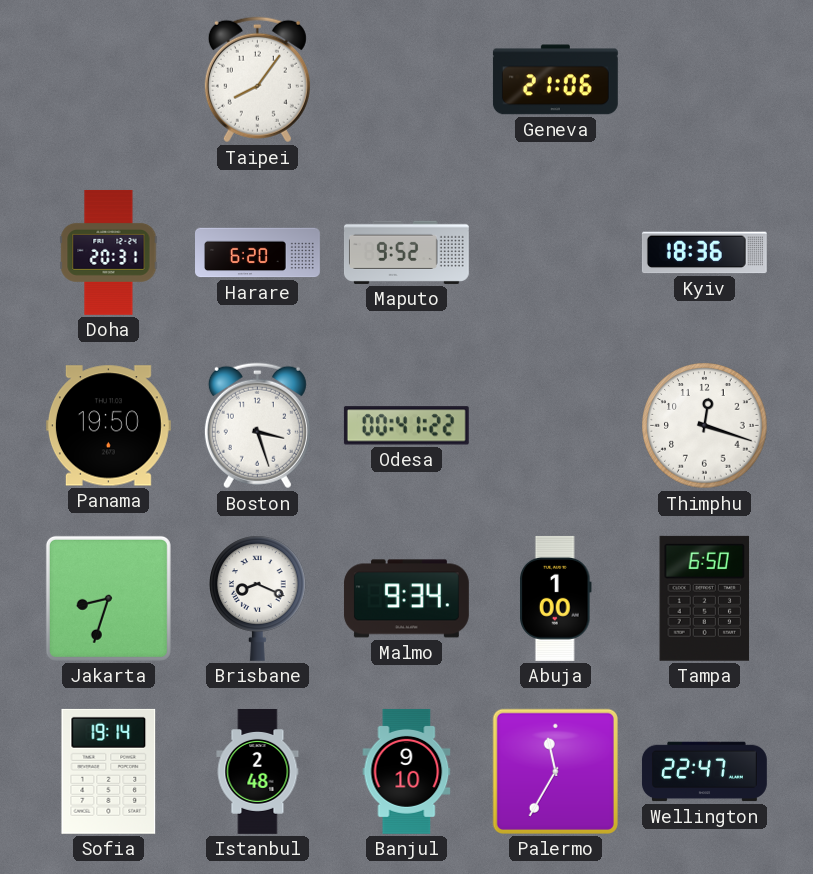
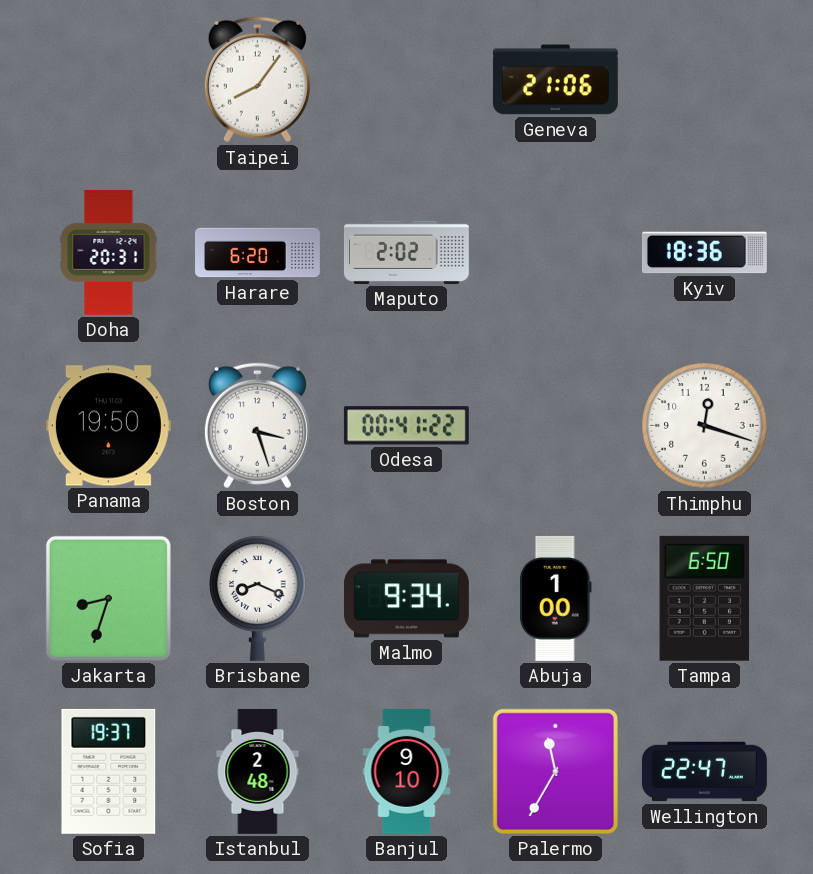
Maputo: 9:52 -> 2:02
Sofia: 19:14 -> 19:37
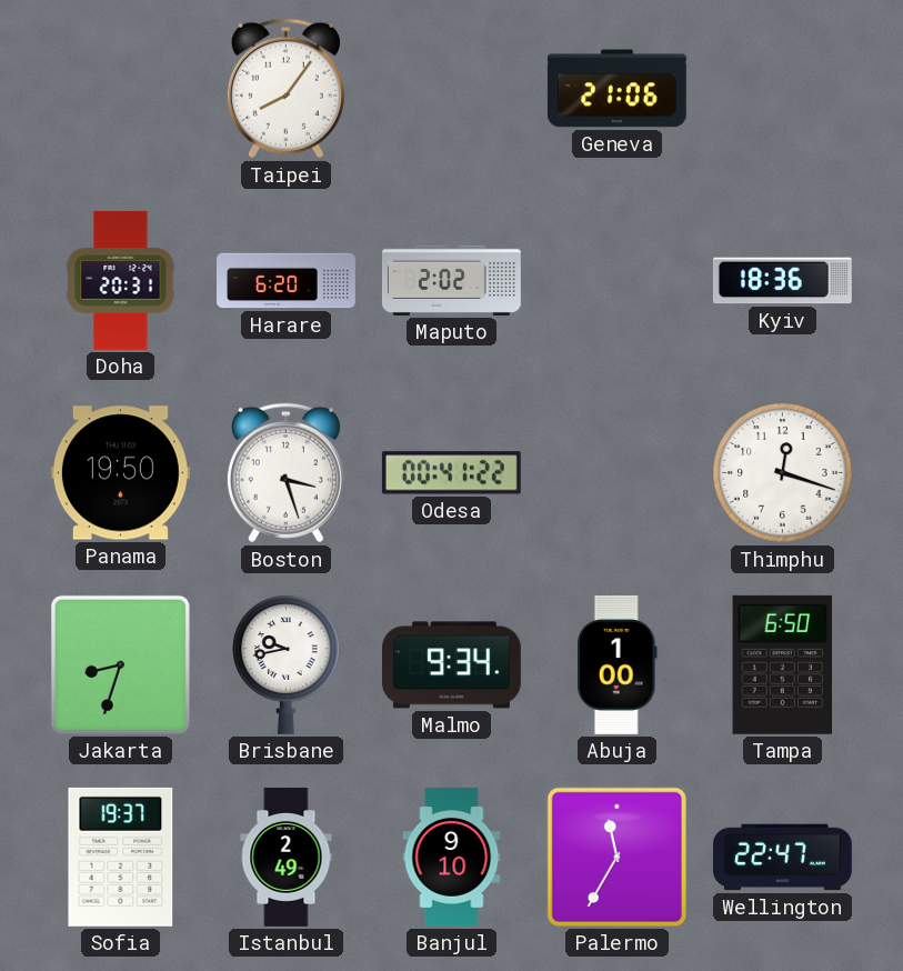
Brisbane: 8:19 -> 9:43
Istanbul: 2:48 -> 2:49
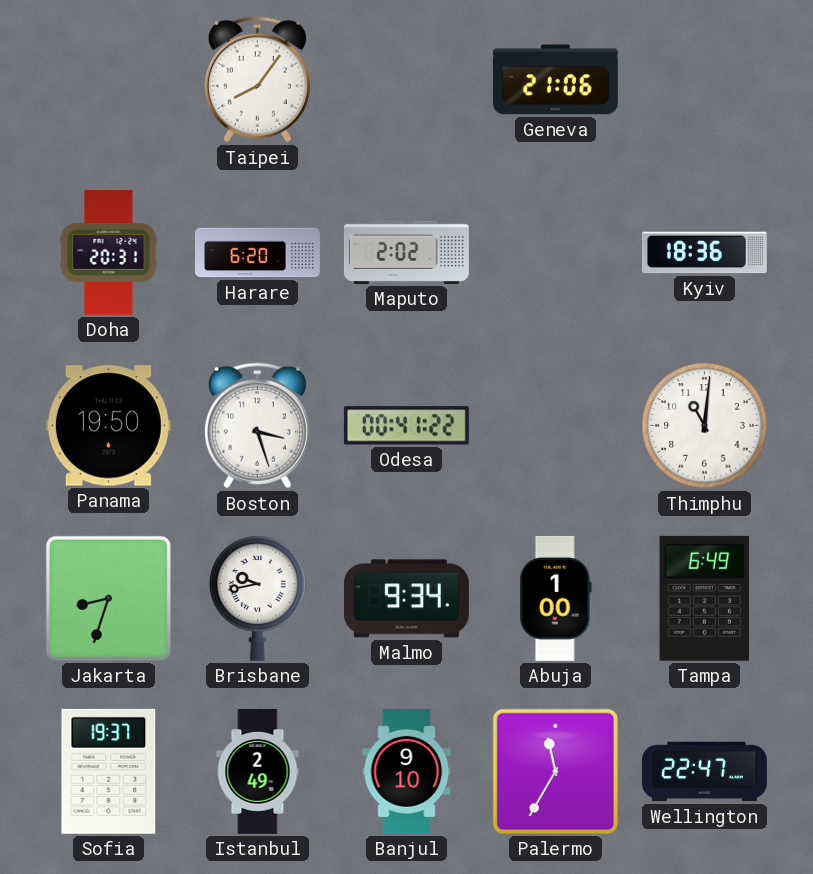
Thimphu: 12:18 -> 11:01
Tampa: 6:50 -> 6:49
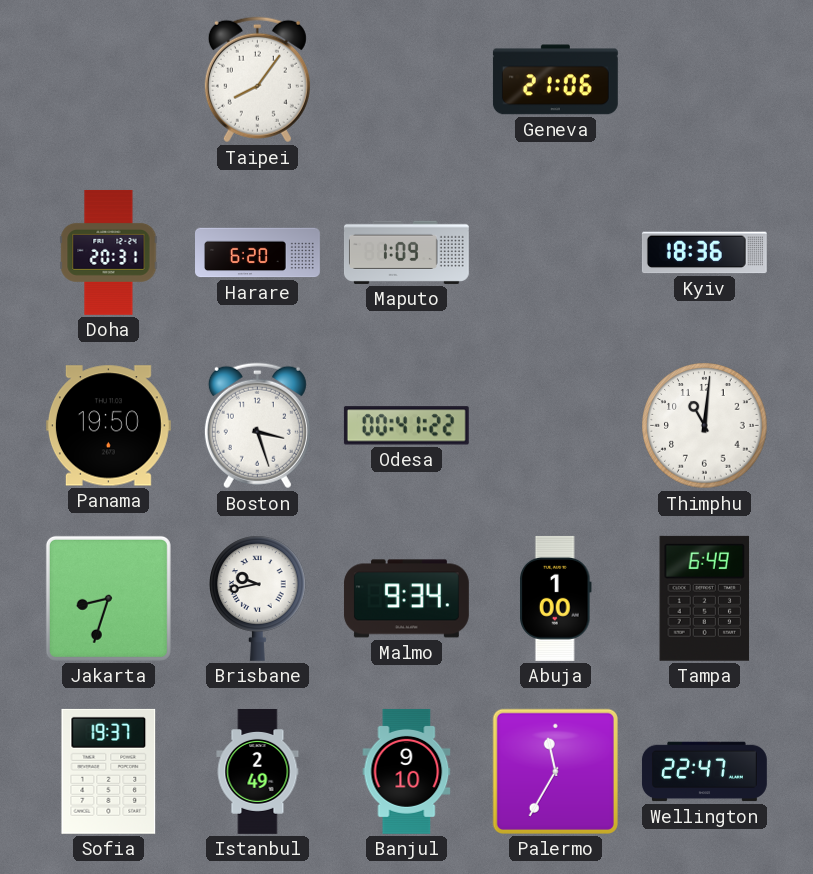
Maputo: 2:02 -> 1:09
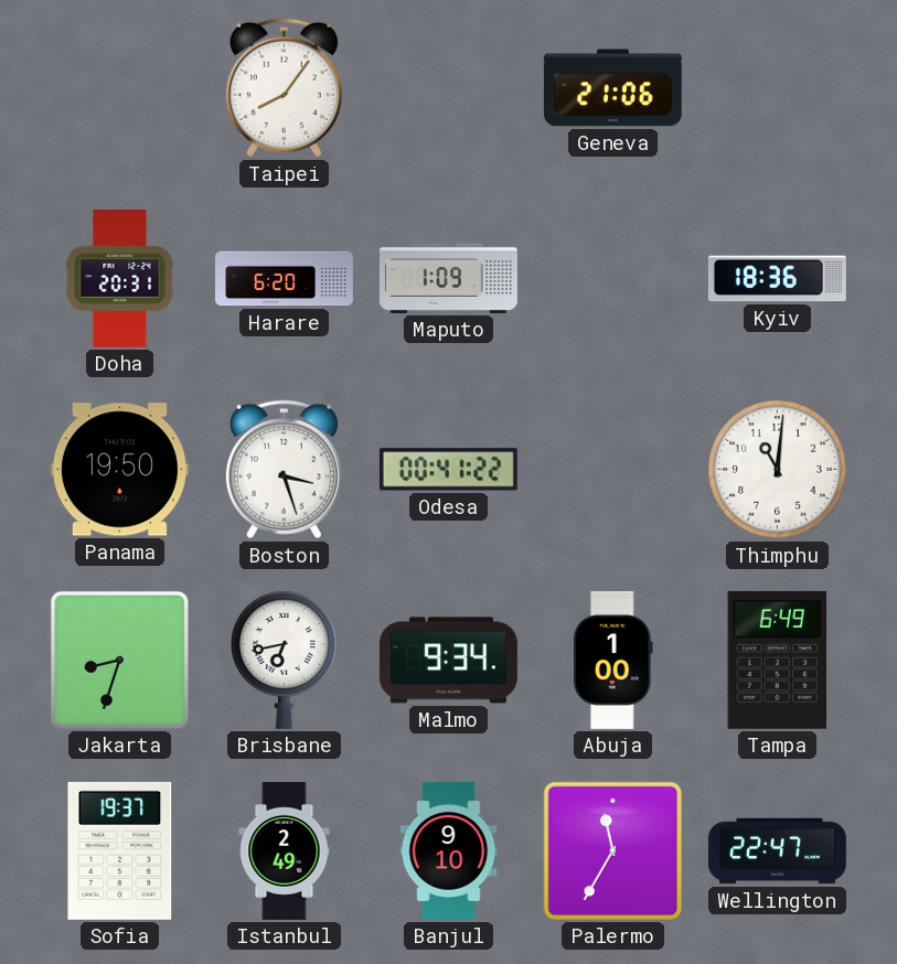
Brisbane: 9:43 -> 6:43
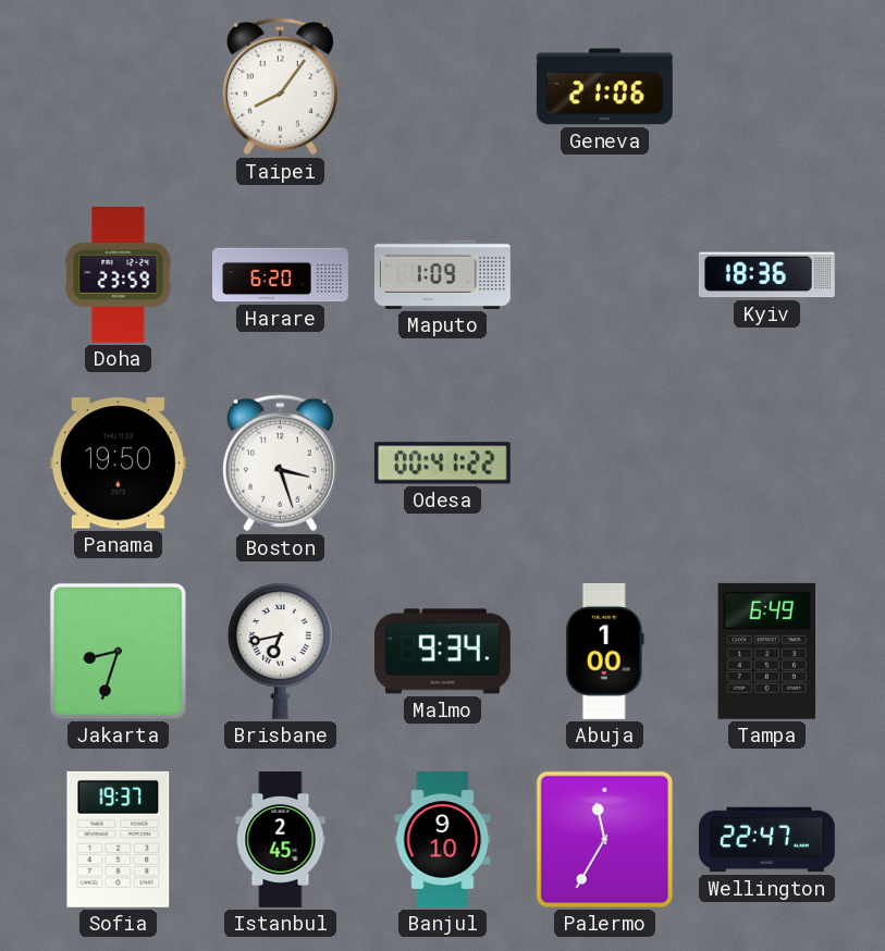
Doha: 20:31 -> 23:59
Thimphu: 11:01 -> none
Istanbul: 2:49 -> 2:45
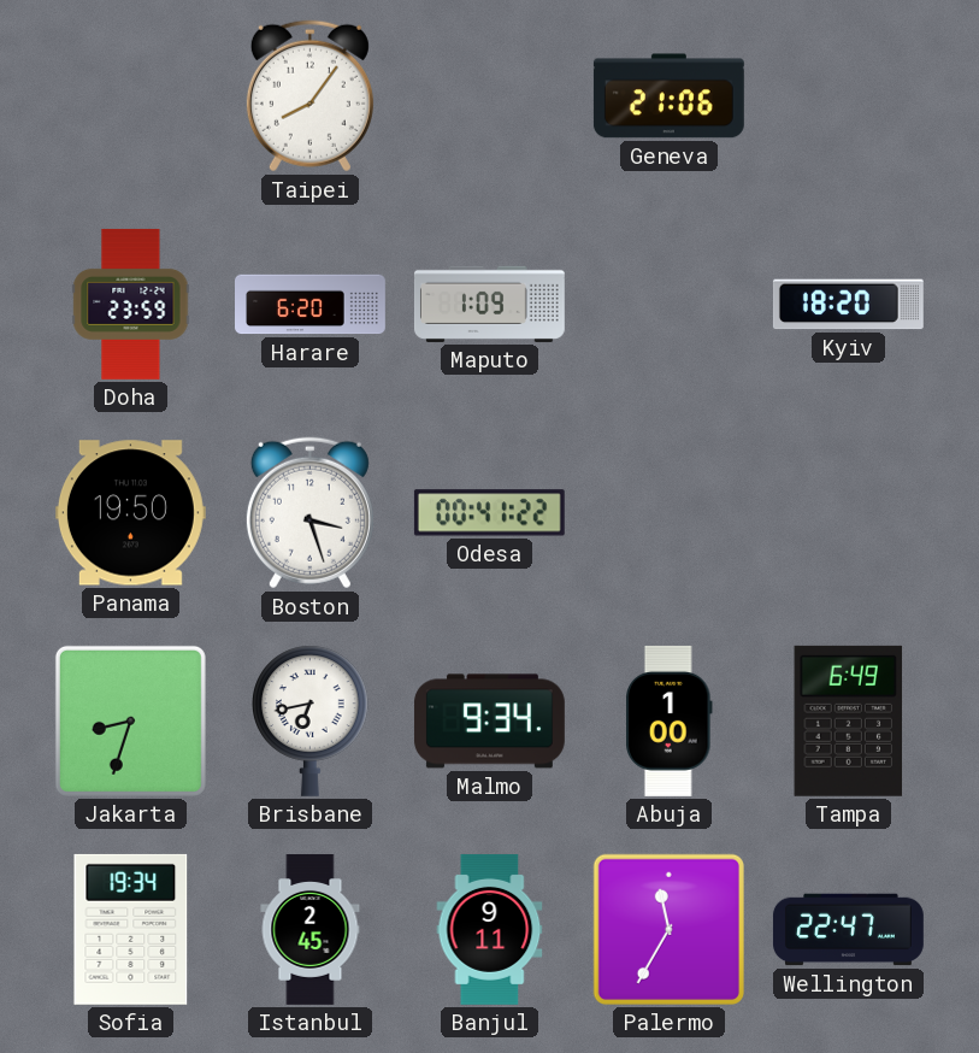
Kyiv: 18:36 -> 18:20
Sofia: 19:37 -> 19:34
Banjul: 9:10 -> 9:11
